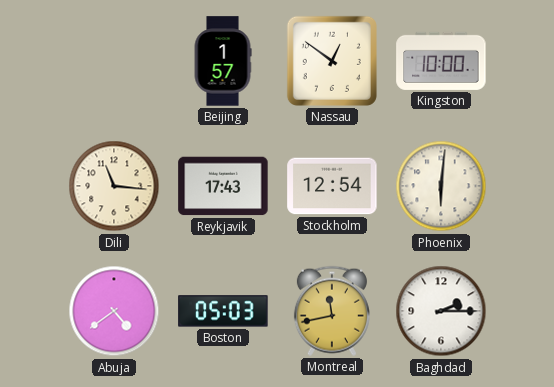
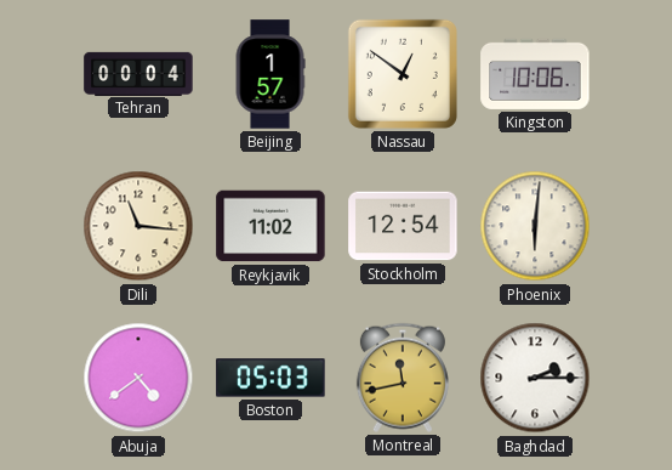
Tehran: none -> 00:04
Kingston: 10:00 -> 10:06
Reykjavik: 17:43 -> 11:02
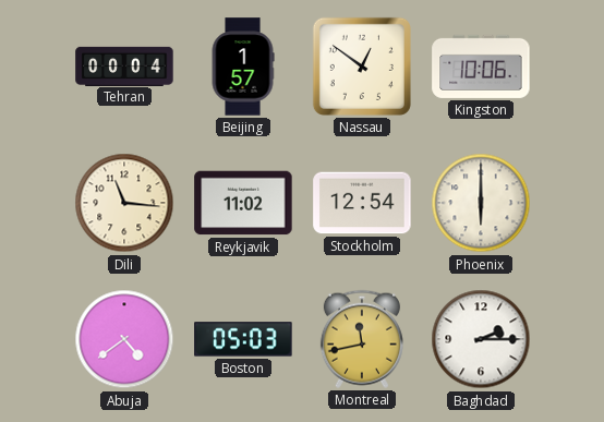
Phoenix: 6:01 -> 6:00
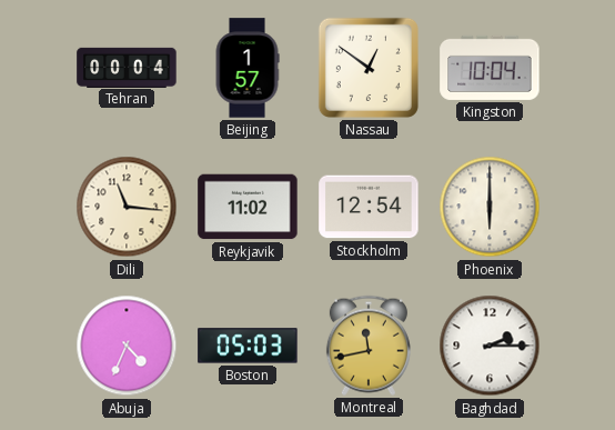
Kingston: 10:06 -> 10:04
Abuja: 4:39 -> 4:34
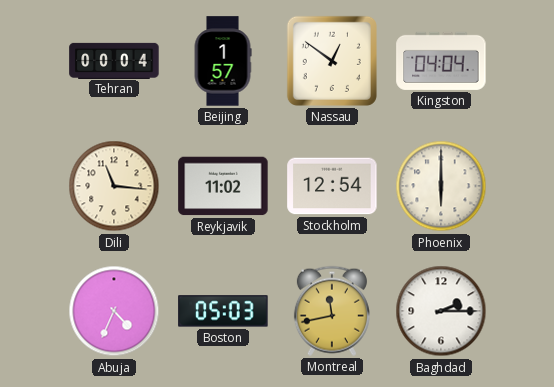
Kingston: 10:04 -> 04:04
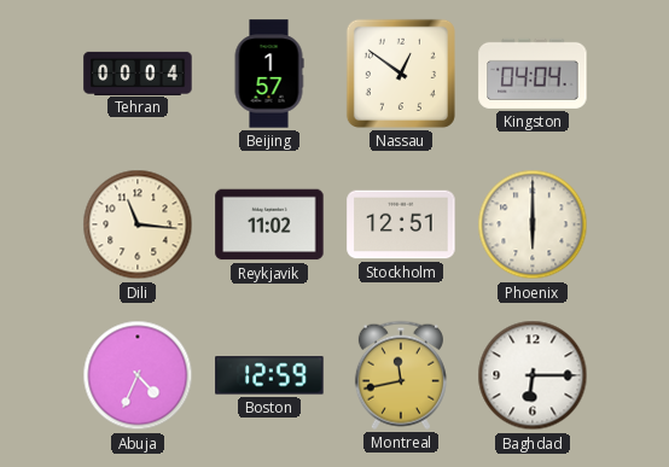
Stockholm: 12:54 -> 12:51
Boston: 05:03 -> 12:59
Baghdad: 2:15 -> 6:15
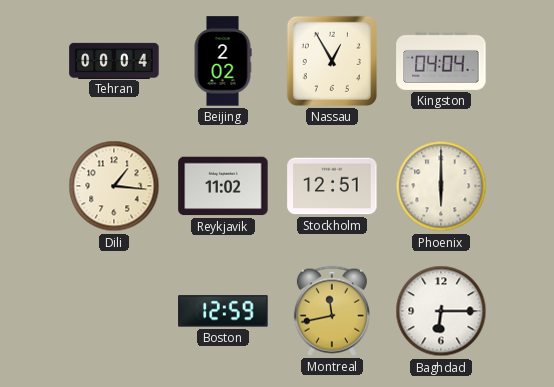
Beijing: 1:57 -> 2:02
Nassau: 12:51 -> 12:55
Dili: 11:16 -> 1:16
Abuja: 4:34 -> none
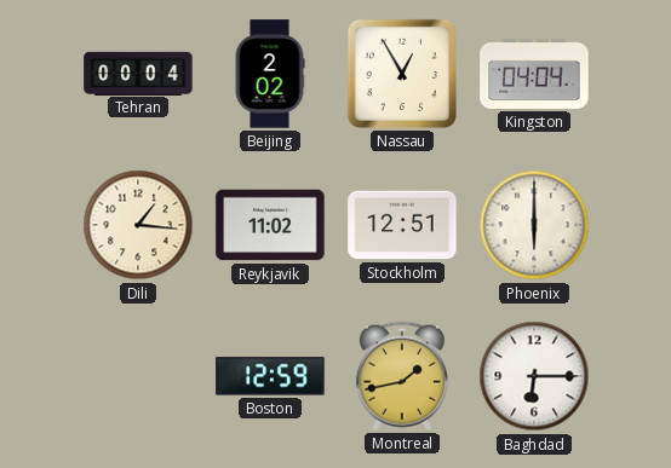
Montreal: 11:43 -> 1:43
